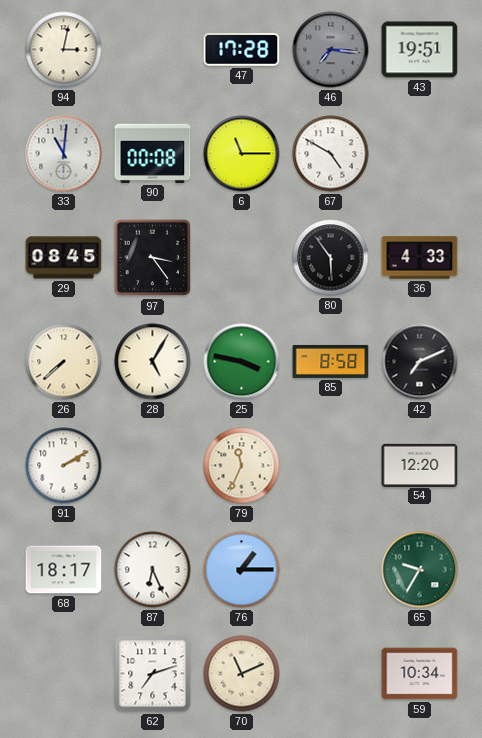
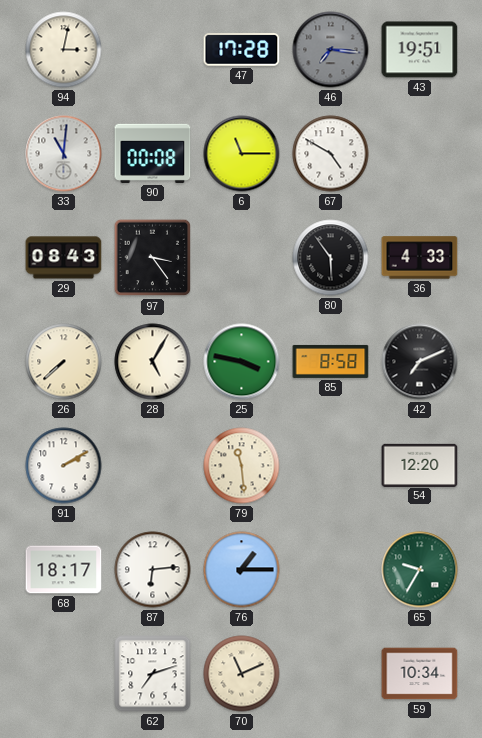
29: 08:45 -> 08:43
79: 11:34 -> 11:29
87: 6:26 -> 6:14
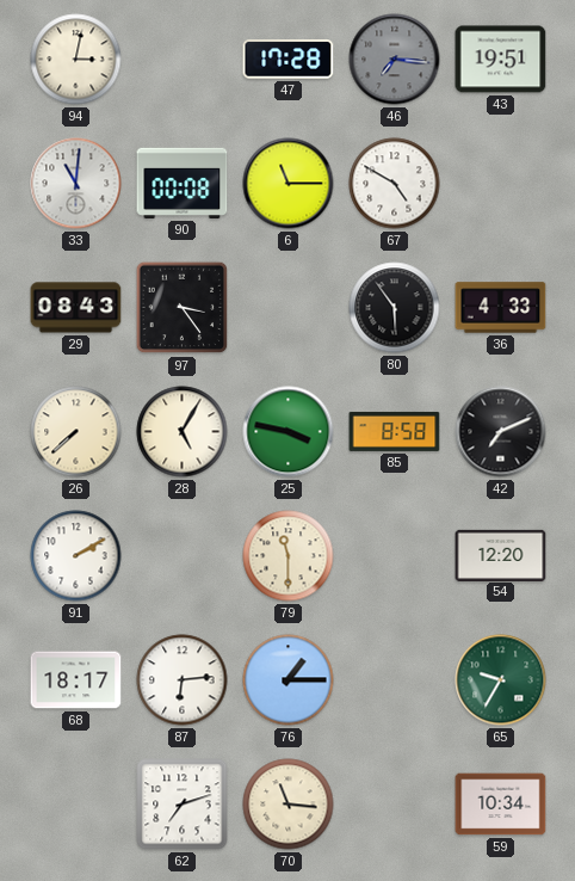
79: 11:29 -> 11:30
70: 11:11 -> 11:16
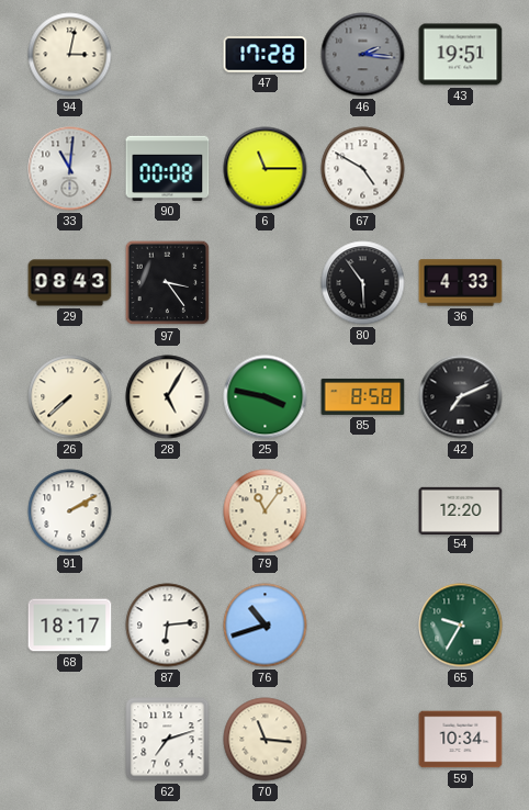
46: 7:16 -> 2:16
79: 11:30 -> 11:06
76: 1:15 -> 10:42
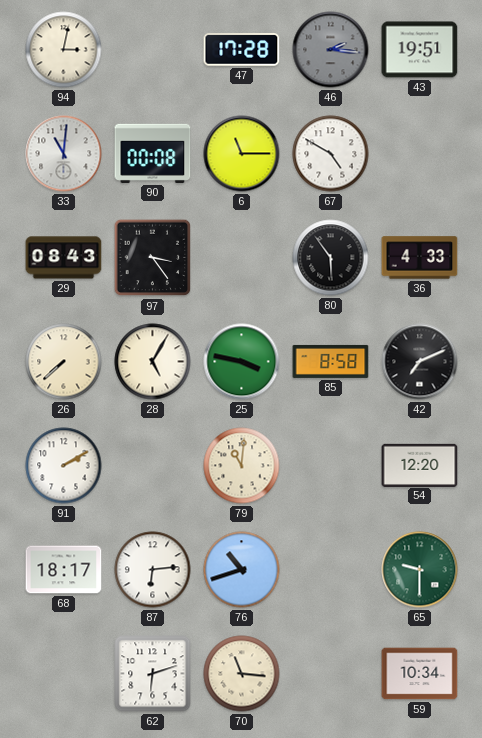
79: 11:06 -> 11:01
65: 9:35 -> 9:30
62: 7:12 -> 6:12
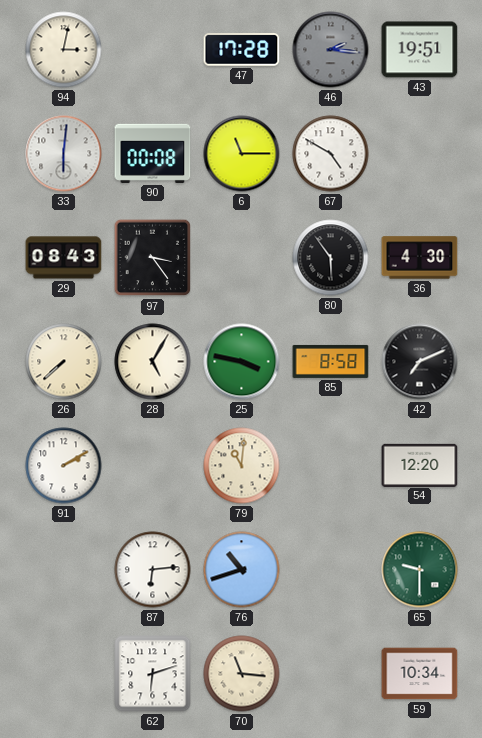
33: 11:01 -> 6:01
36: 4:33 -> 4:30
68: 18:17 -> none
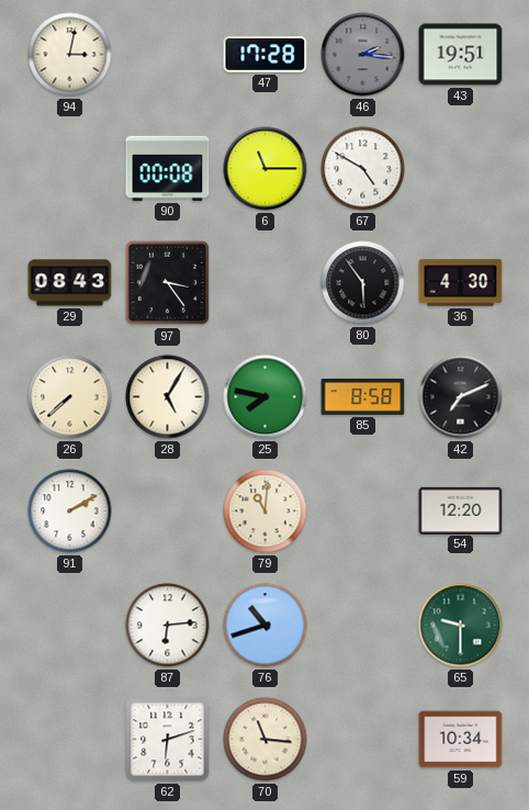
33: 6:01 -> none
25: 3:47 -> 7:47
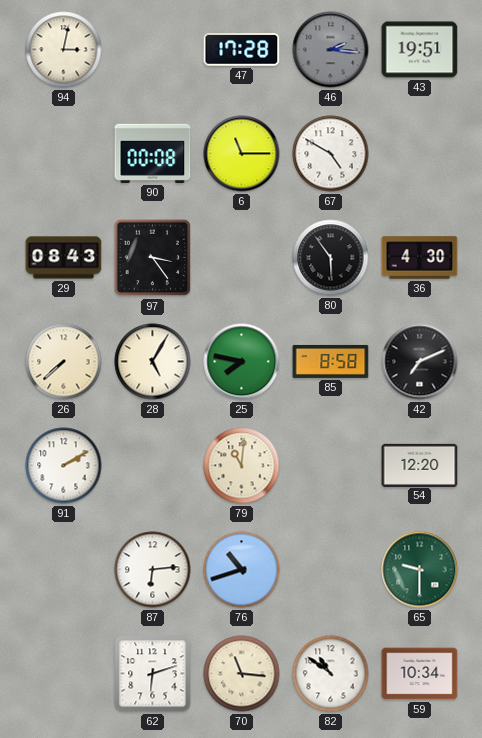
82: none -> 10:51
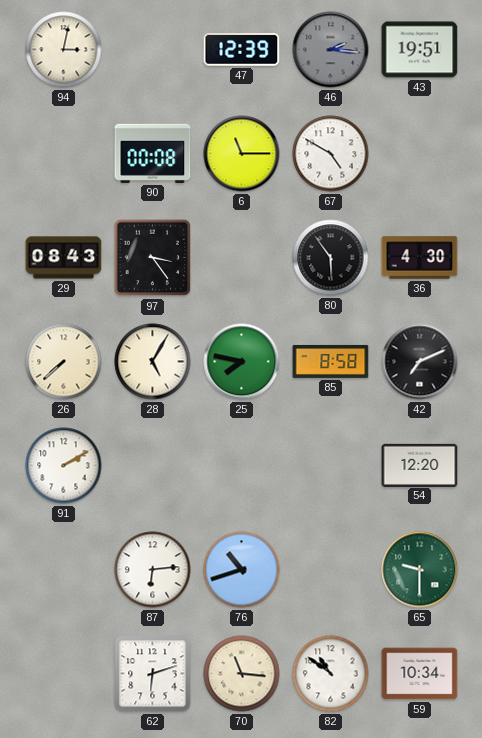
47: 17:28 -> 12:39
79: 11:01 -> none
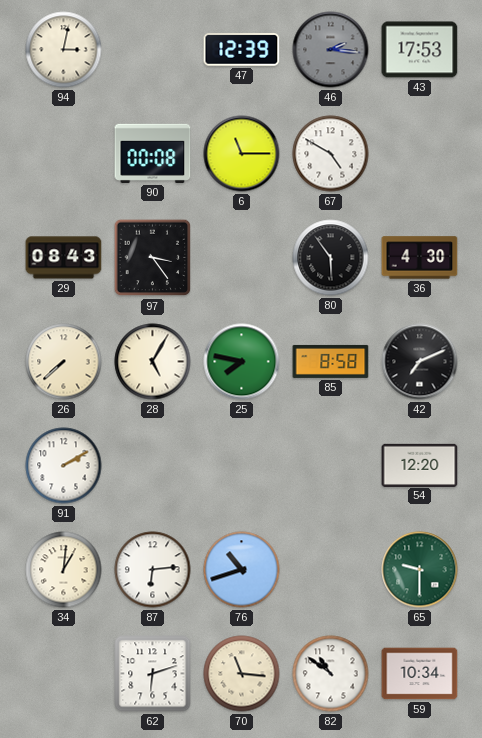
43: 19:51 -> 17:53
34: none -> 1:01
